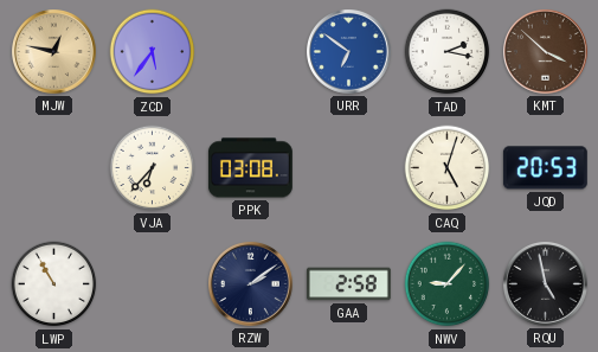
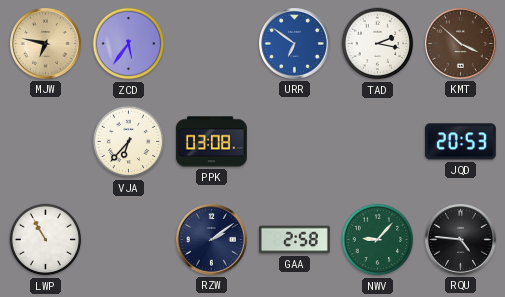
MJW: 12:47 -> 6:47
CAQ: 5:03 -> none
RQU: 4:58 -> 4:46
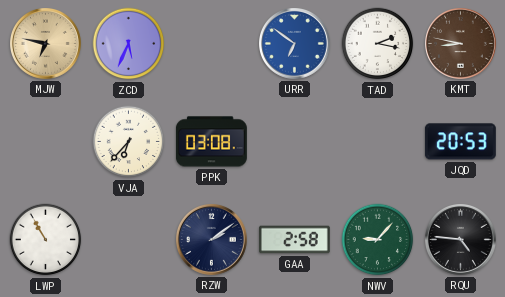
ZCD: 5:36 -> 5:34
KMT: 3:52 -> 8:47
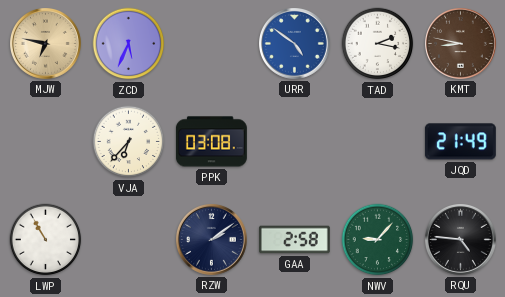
URR: 6:51 -> 4:51
JQD: 20:53 -> 21:49
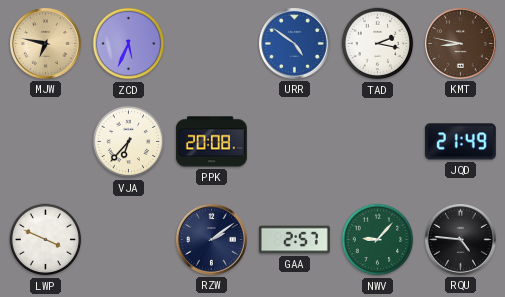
PPK: 03:08 -> 20:08
LWP: 10:55 -> 3:49
GAA: 2:58 -> 2:57
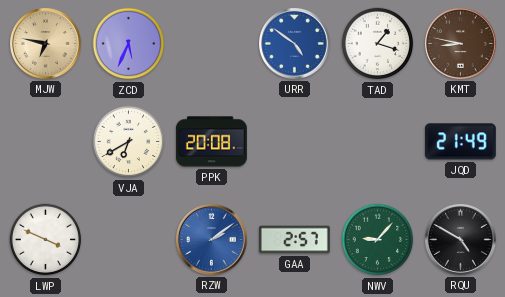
TAD: 2:17 -> 1:18
VJA: 6:37 -> 6:40
RZW dial: navy -> blue
RQU: 4:46 -> 4:50
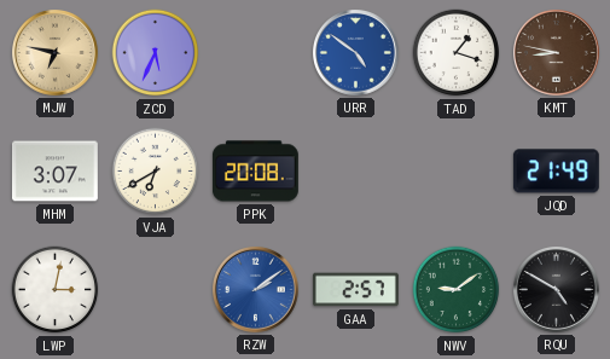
MHM: none -> 3:07
LWP: 3:49 -> 3:02
NWV: 9:07 -> 9:09
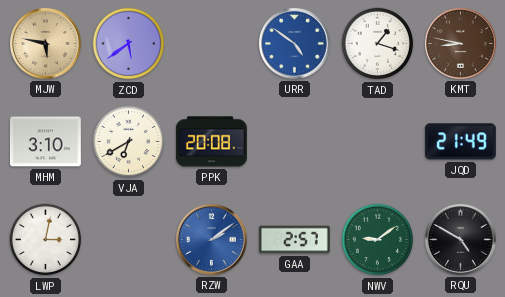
MJW: 6:47 -> 5:47
ZCD: 5:34 -> 5:39
MHM: 3:07 -> 3:10
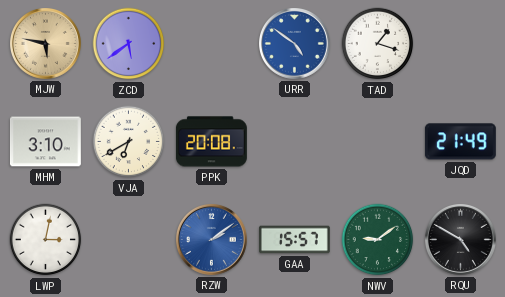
KMT: 8:47 -> none
GAA: 2:57 -> 15:57
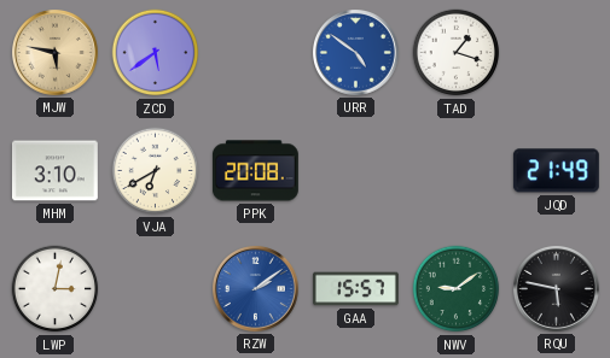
RQU: 4:50 -> 5:47
